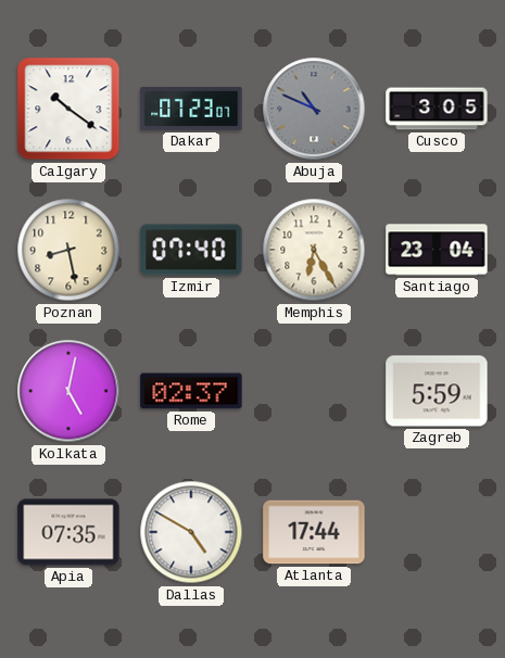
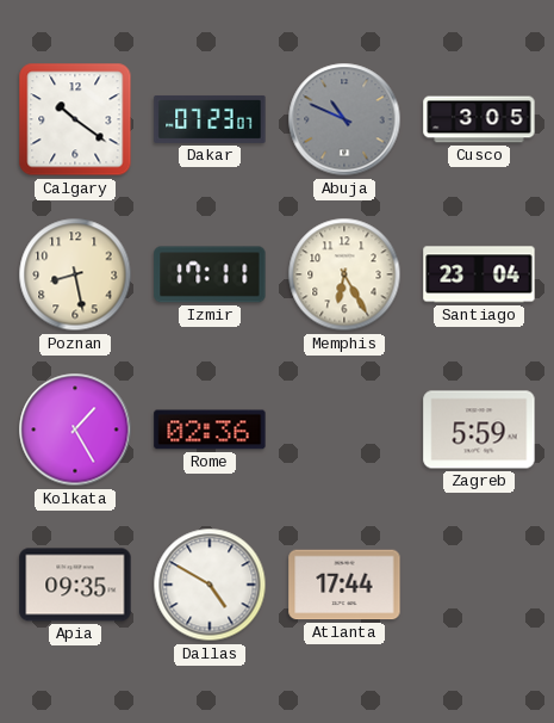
Izmir: 07:40 -> 17:11
Kolkata: 5:02 -> 1:25
Rome: 02:37 -> 02:36
Apia: 07:35 -> 09:35
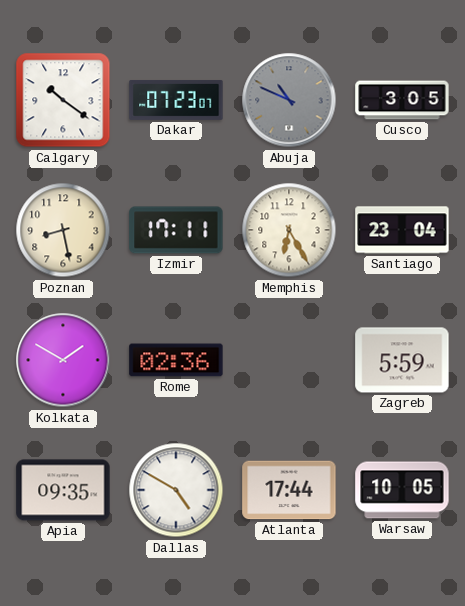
Kolkata: 1:25 -> 1:50
Warsaw: none -> 10:05
